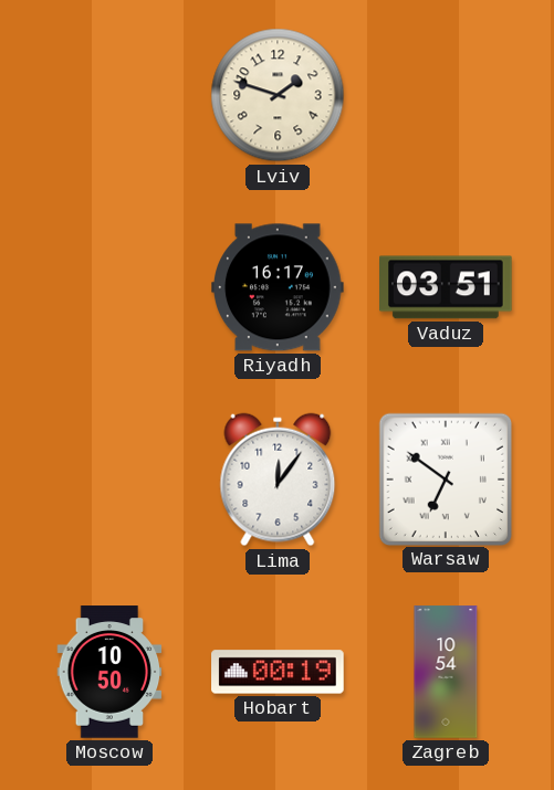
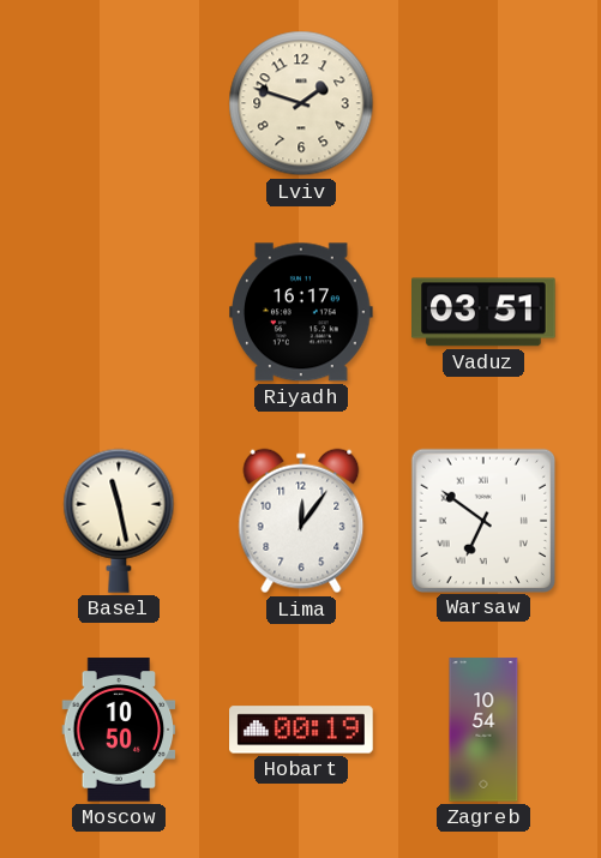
Basel: none -> 11:28
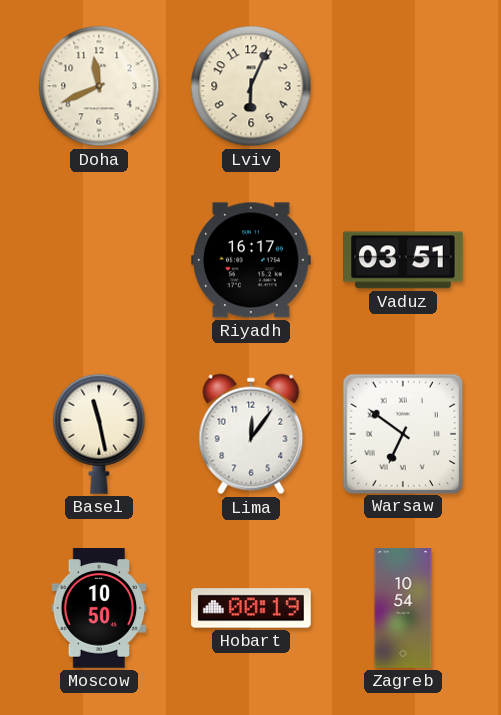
Doha: none -> 11:41
Lviv: 1:48 -> 6:04
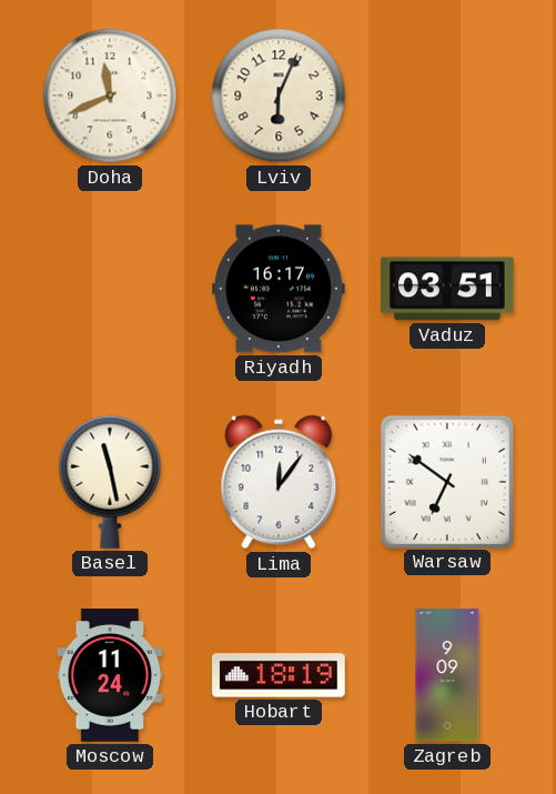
Moscow: 10:50 -> 11:24
Hobart: 00:19 -> 18:19
Zagreb: 10:54 -> 9:09
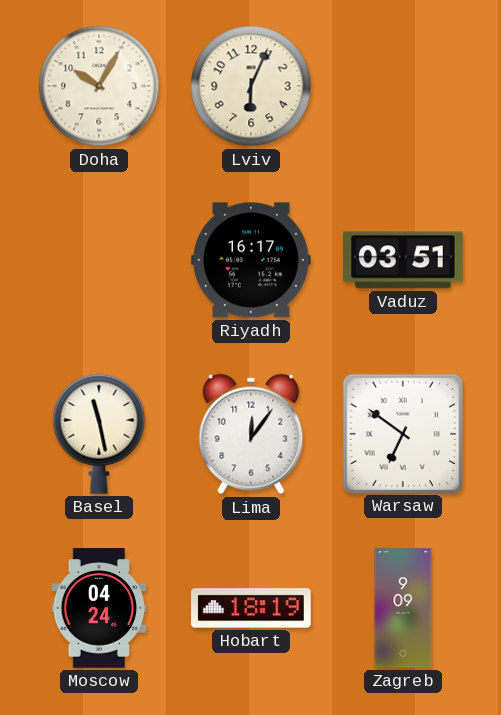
Doha: 11:41 -> 10:05
Moscow: 11:24 -> 04:24
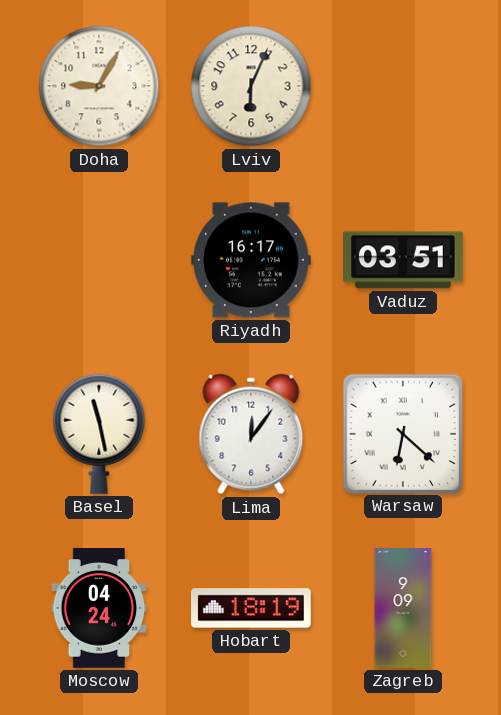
Doha: 10:05 -> 9:05
Warsaw: 6:51 -> 6:22
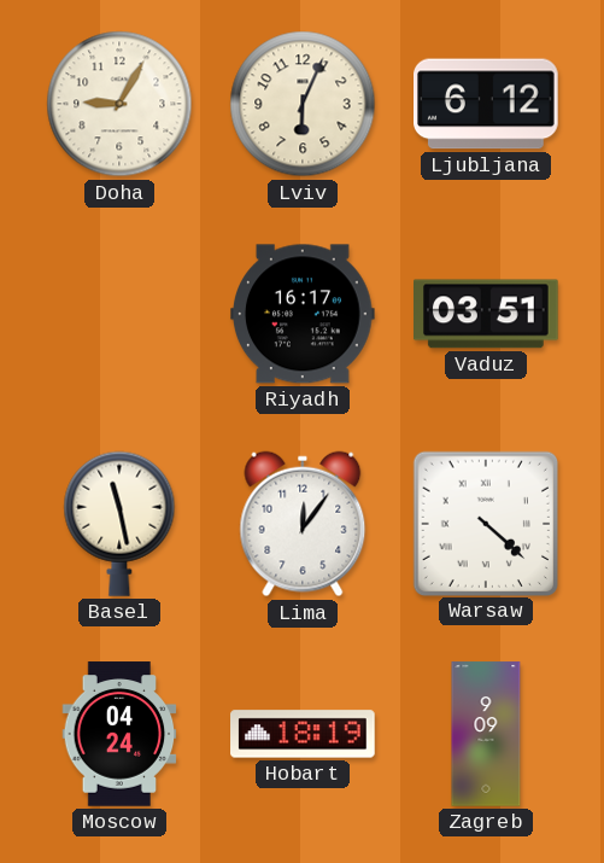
Ljubljana: none -> 6:12
Warsaw: 6:22 -> 4:22
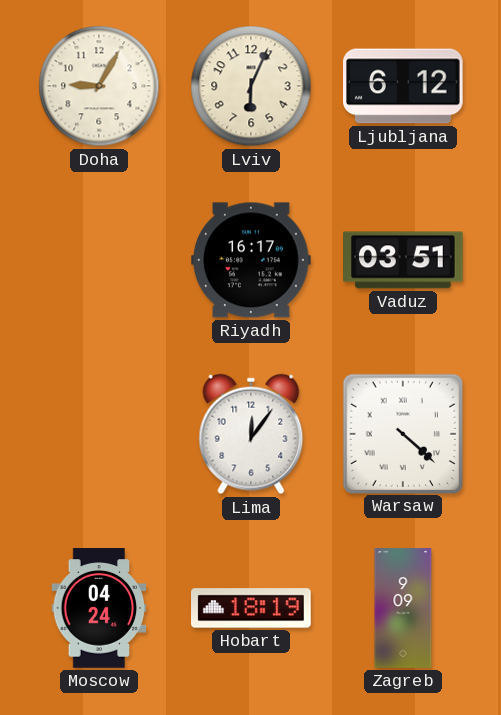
Basel: 11:28 -> none
